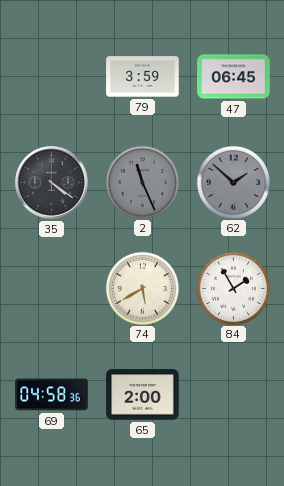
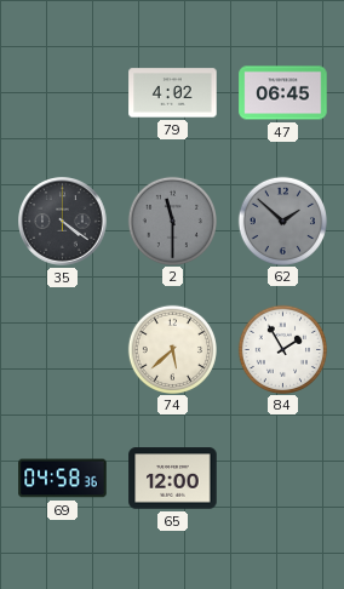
79: 3:59 -> 4:02
2: 11:26 -> 11:30
74: 5:40 -> 5:38
65: 2:00 -> 12:00
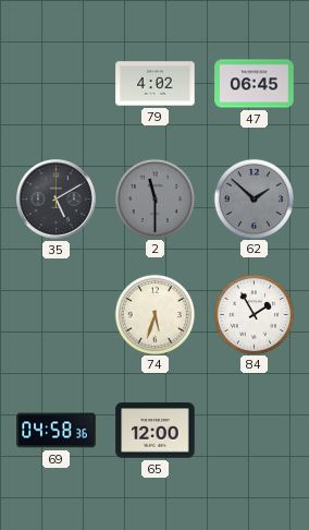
35: 4:21 -> 5:10
74: 5:38 -> 5:33
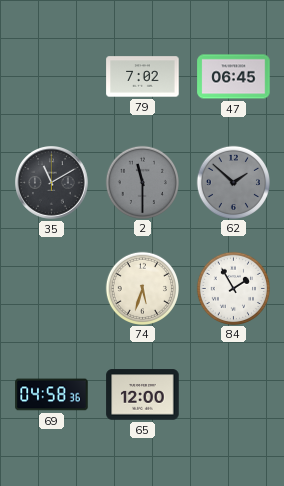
79: 4:02 -> 7:02
35: 5:10 -> 11:10
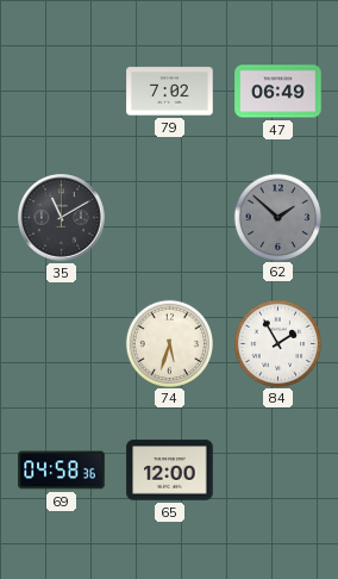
47: 06:45 -> 06:49
2: 11:30 -> none
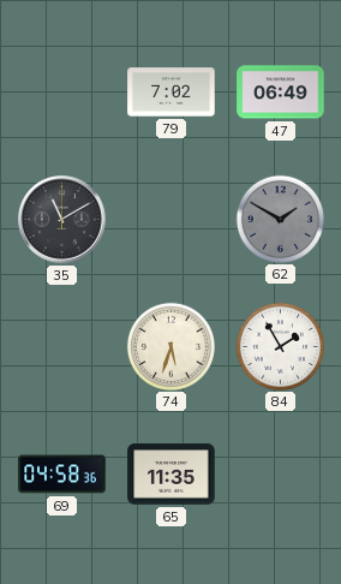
62: 1:52 -> 1:50
65: 12:00 -> 11:35
